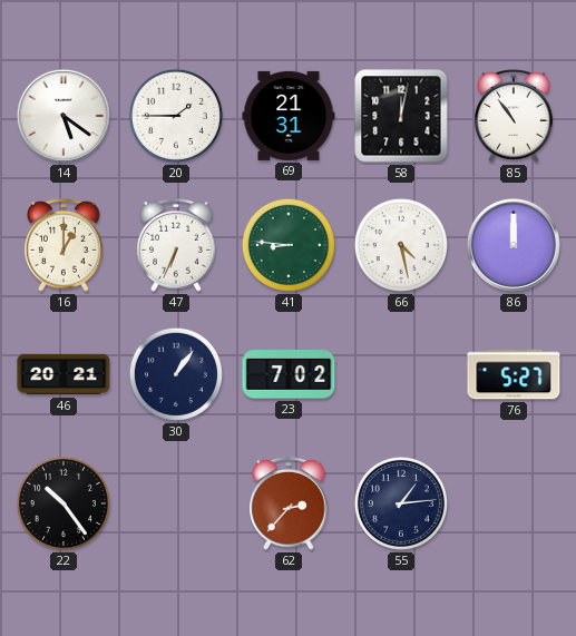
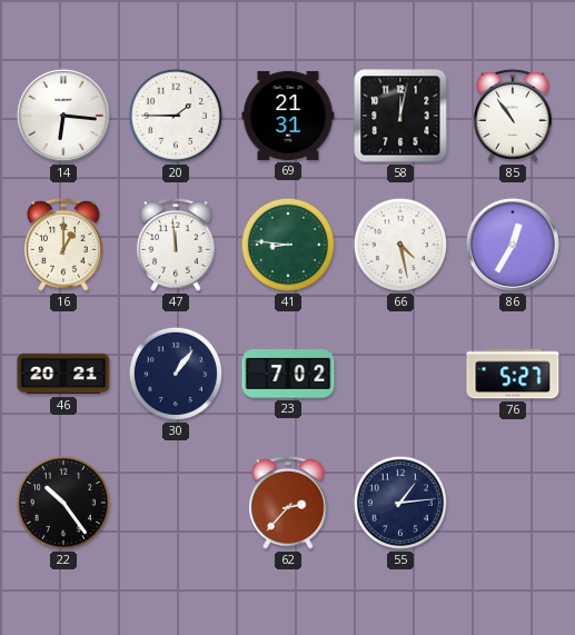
14: 5:21 -> 6:16
47: 6:34 -> 11:59
86: 12:00 -> 12:35
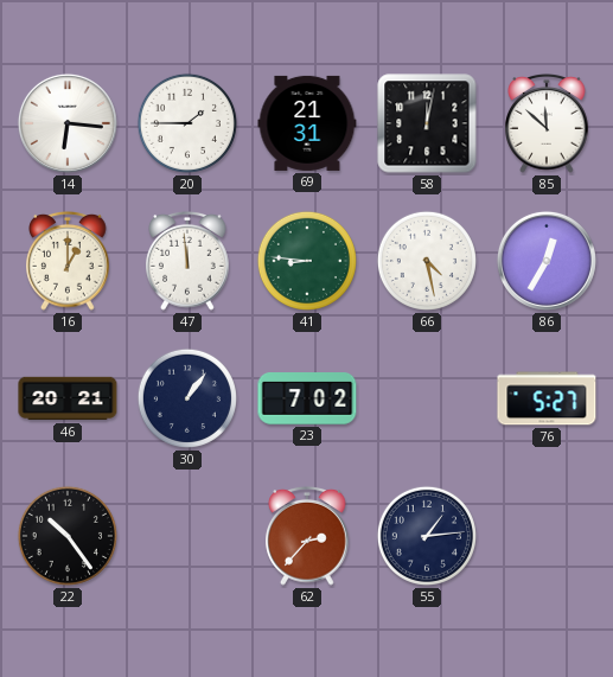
85: 10:54 -> 11:52
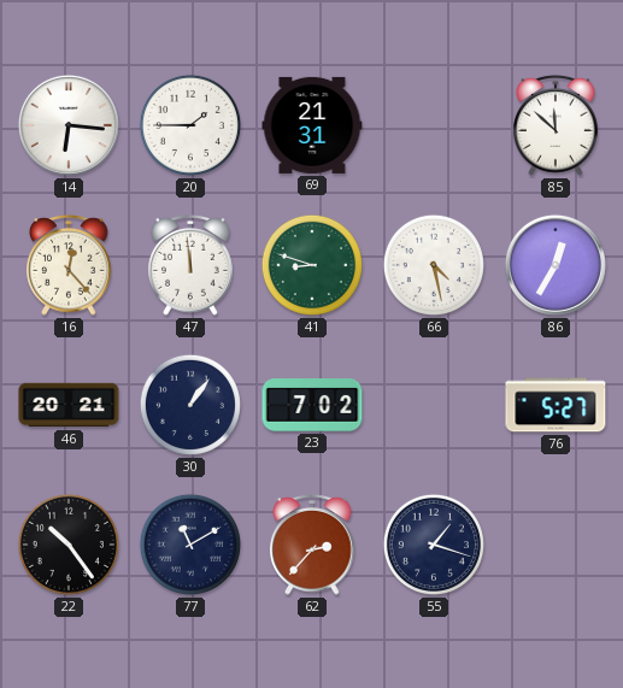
58: 12:02 -> none
16: 1:00 -> 12:23
41: 8:46 -> 8:48
77: none -> 11:10
55: 1:14 -> 1:18
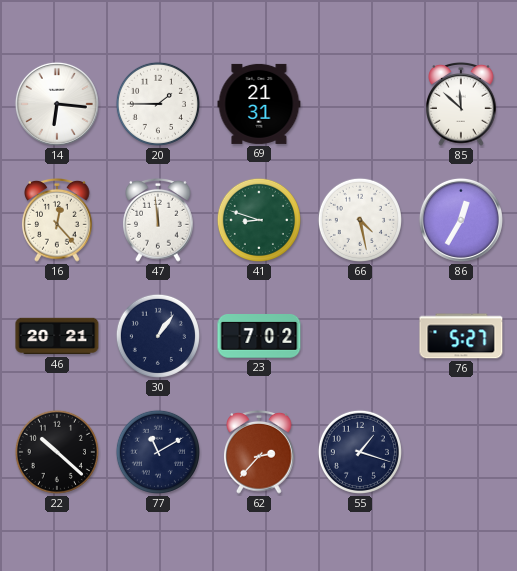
22: 10:24 -> 10:22
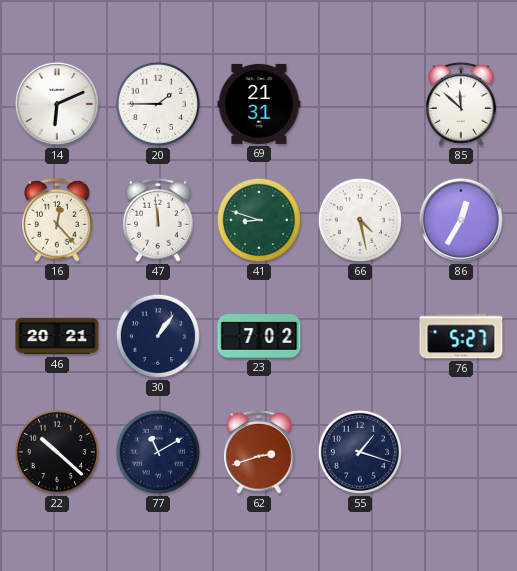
14: 6:16 -> 6:11
62: 2:37 -> 2:42
